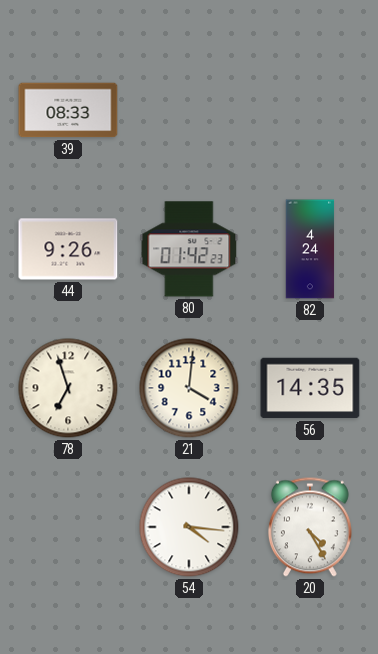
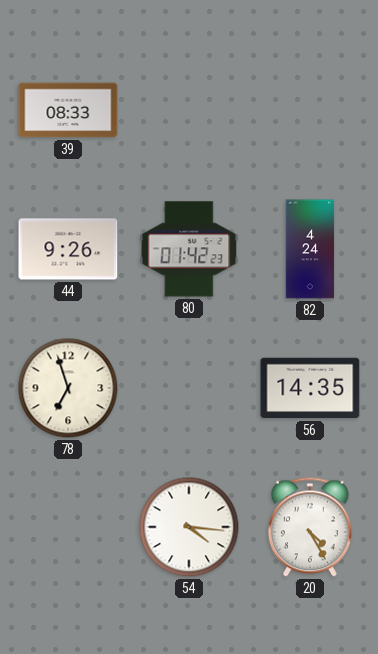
21: 4:01 -> none
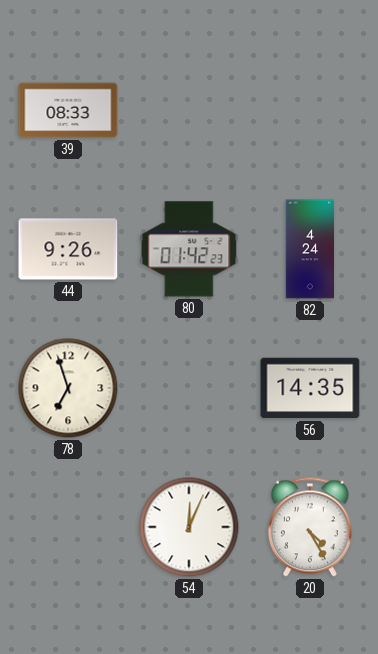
54: 4:16 -> 12:04
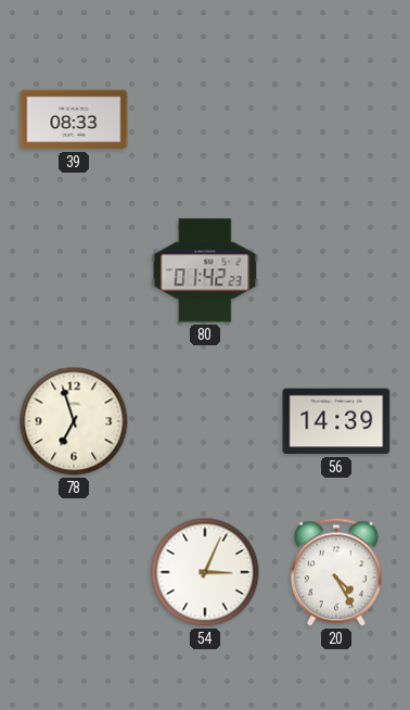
44: 9:26 -> none
82: 4:24 -> none
56: 14:35 -> 14:39
54: 12:04 -> 3:04
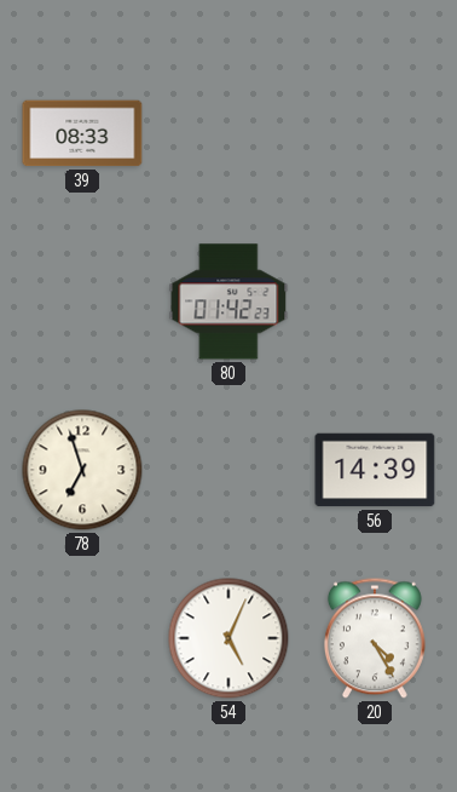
54: 3:04 -> 5:04
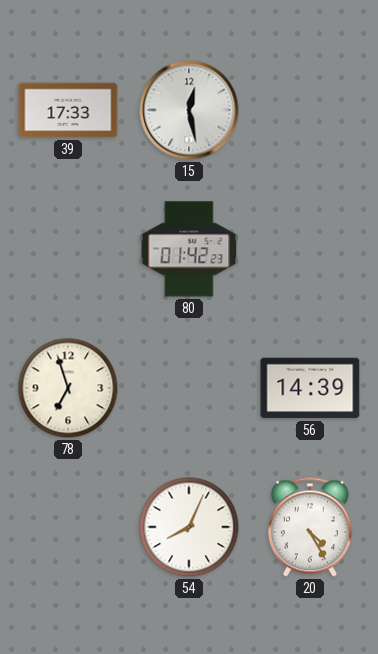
39: 08:33 -> 17:33
15: none -> 12:28
54: 5:04 -> 8:04
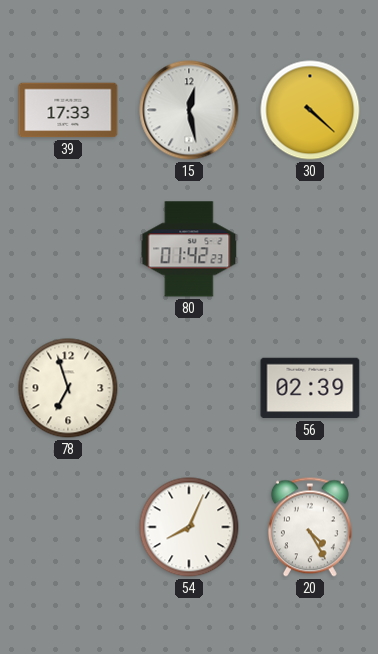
30: none -> 4:22
56: 14:39 -> 02:39
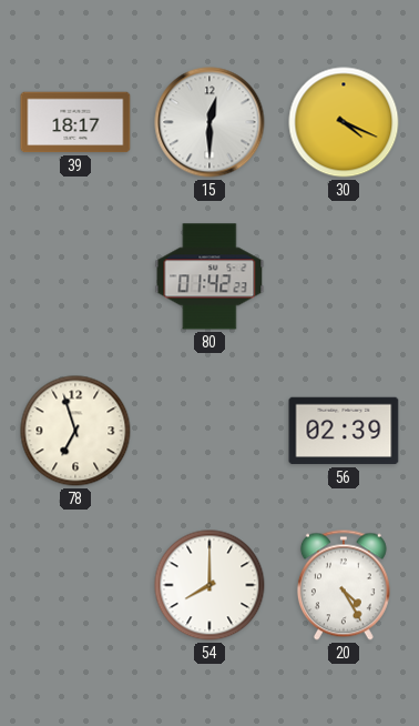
39: 17:33 -> 18:17
15: 12:28 -> 12:30
30: 4:22 -> 4:19
54: 8:04 -> 8:00
